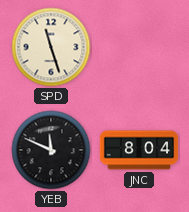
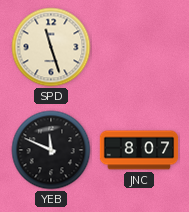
JNC: 8:04 -> 8:07
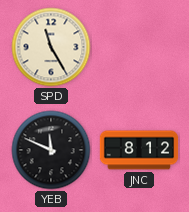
SPD: 11:27 -> 11:25
JNC: 8:07 -> 8:12
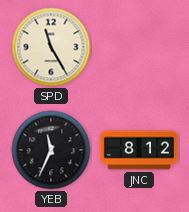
YEB: 11:49 -> 11:34
